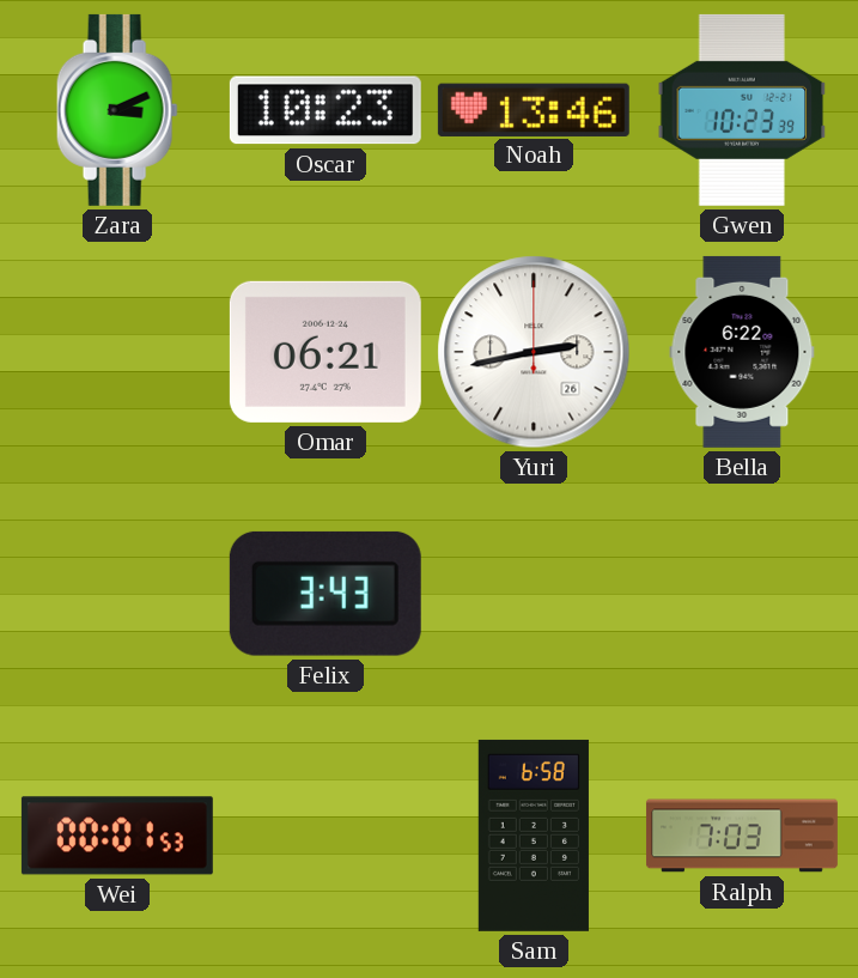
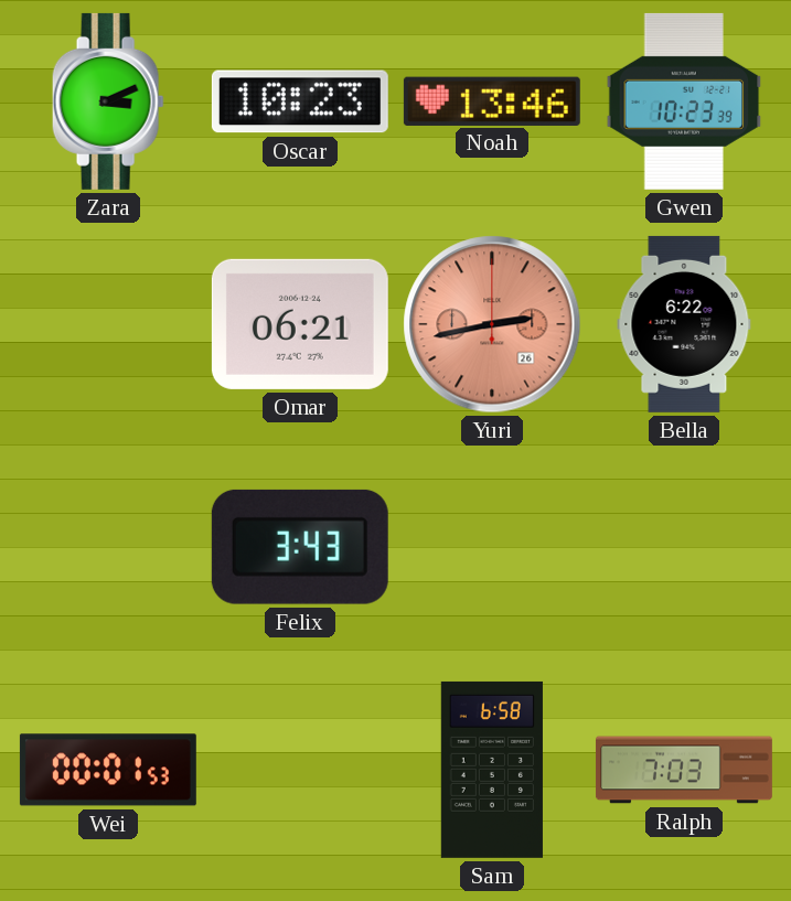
Yuri dial: white -> salmon
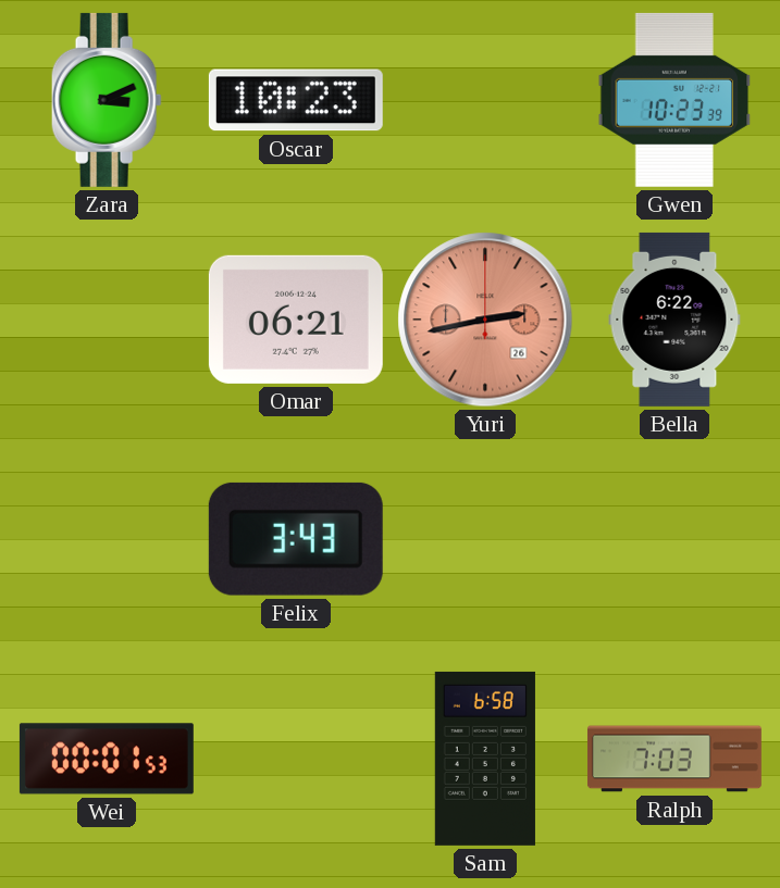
Noah: 13:46 -> none
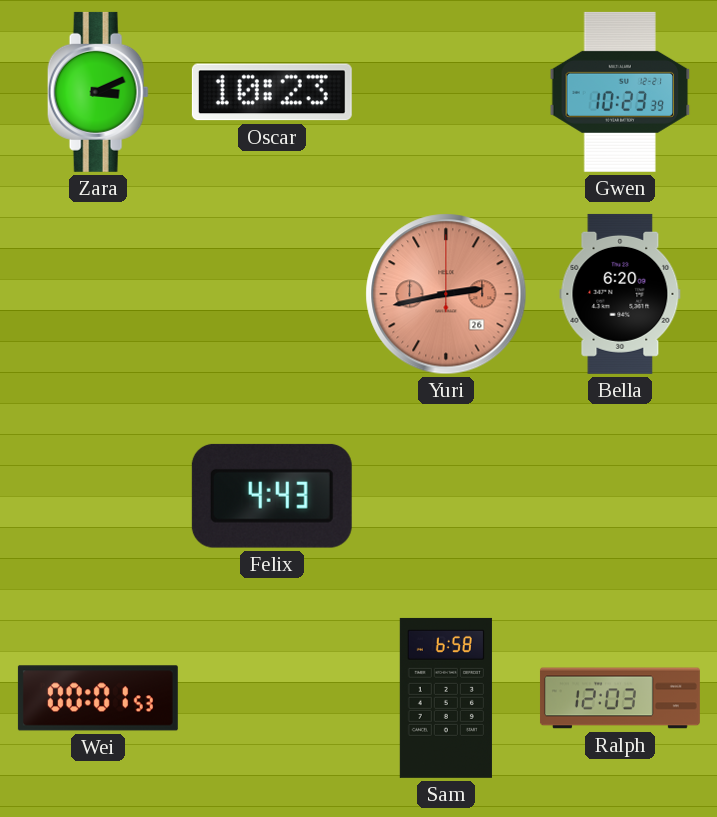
Omar: 06:21 -> none
Bella: 6:22 -> 6:20
Felix: 3:43 -> 4:43
Ralph: 7:03 -> 12:03
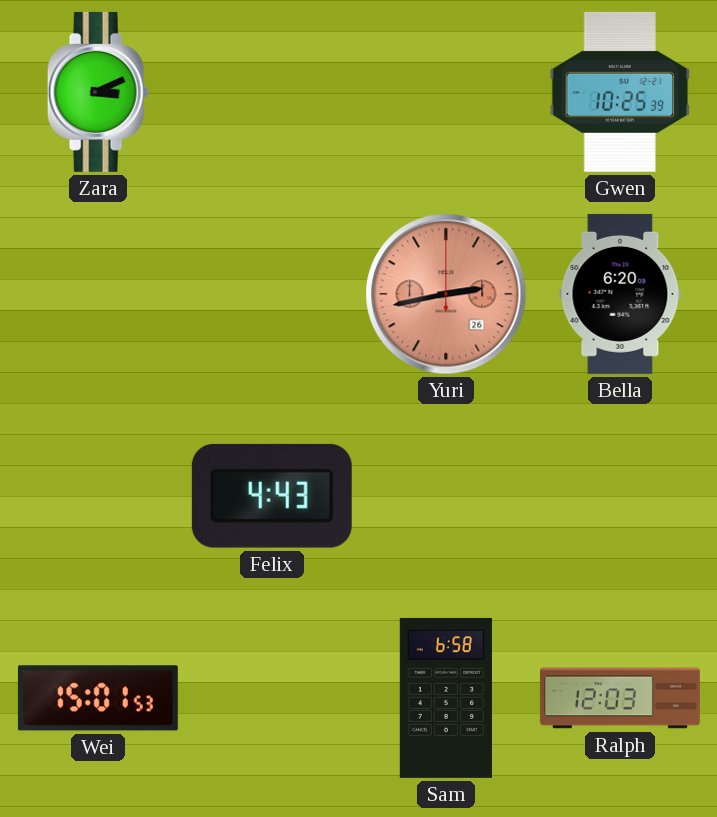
Oscar: 10:23 -> none
Gwen: 10:23 -> 10:25
Wei: 00:01 -> 15:01
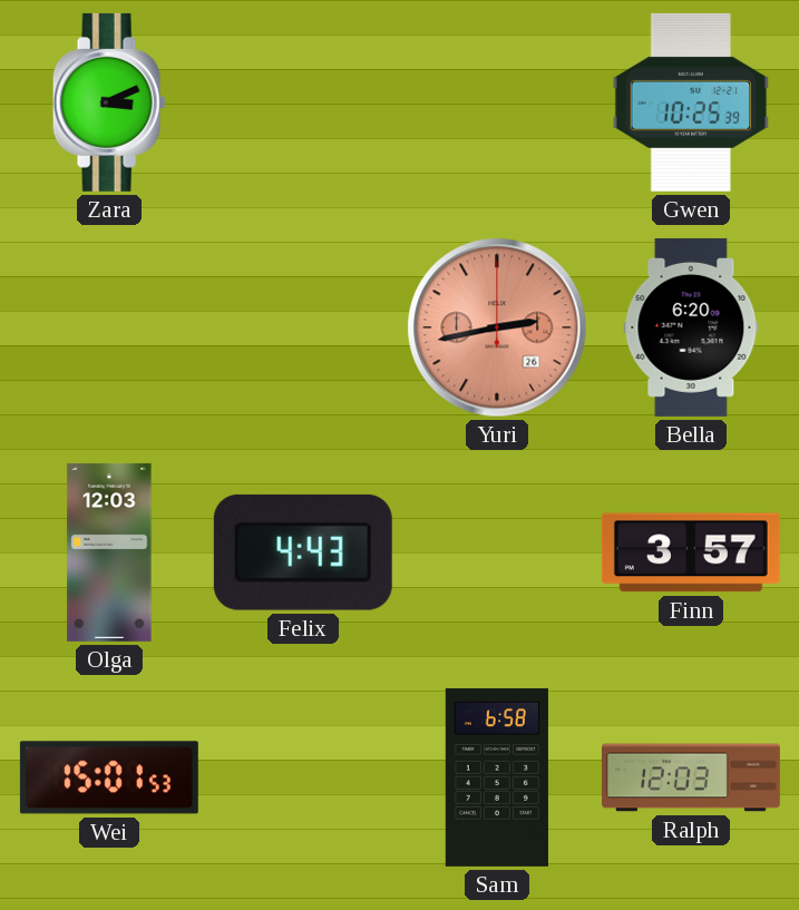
Olga: none -> 12:03
Finn: none -> 3:57
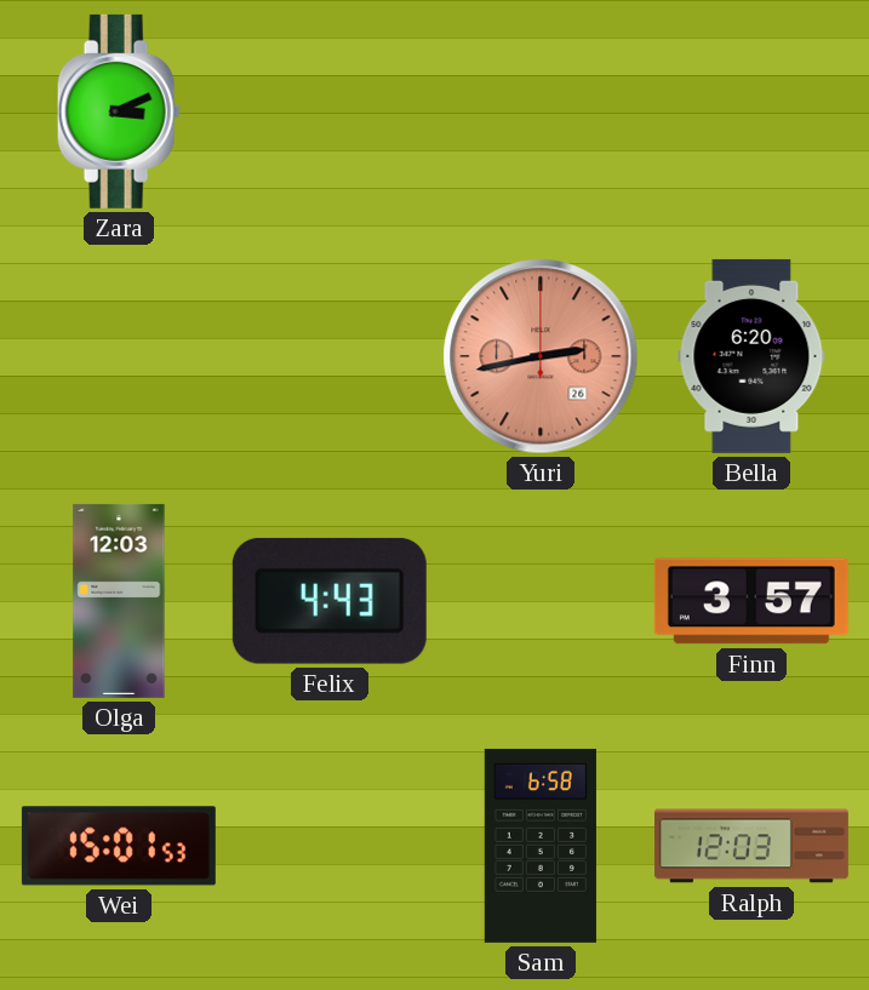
Gwen: 10:25 -> none
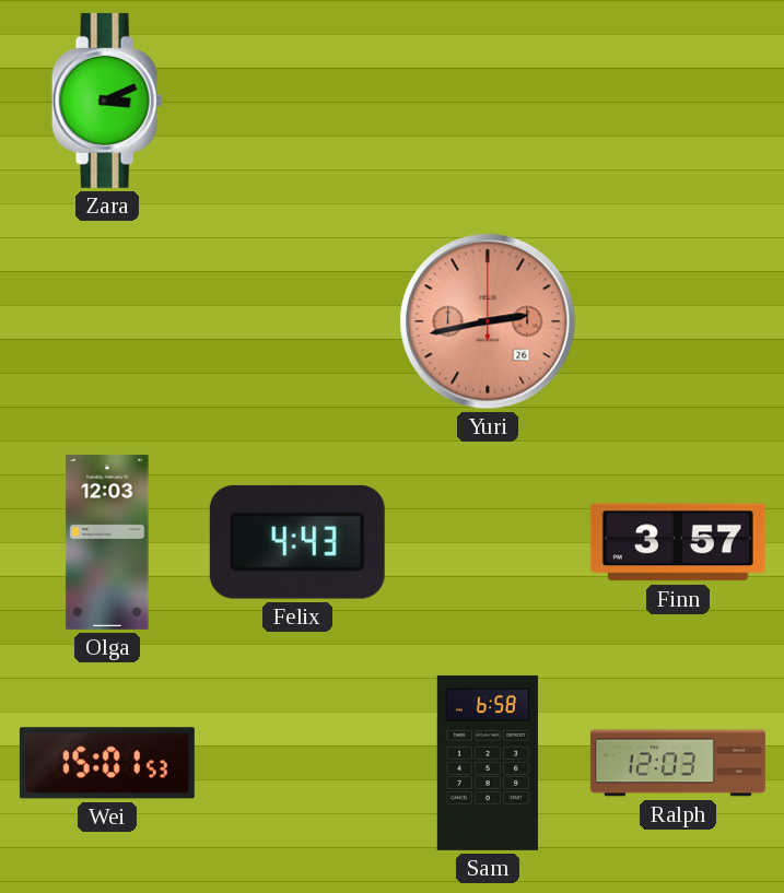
Bella: 6:20 -> none
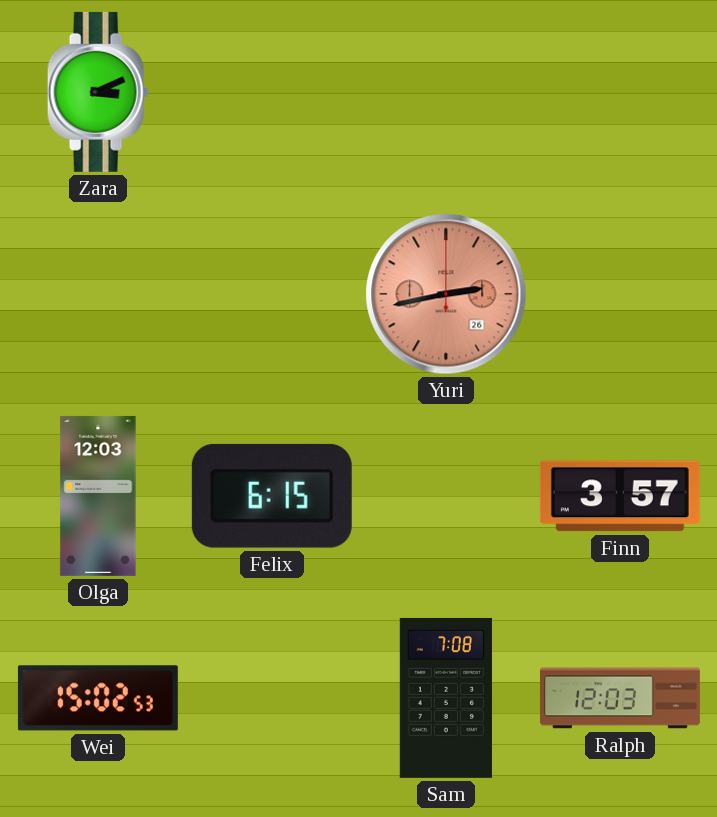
Felix: 4:43 -> 6:15
Wei: 15:01 -> 15:02
Sam: 6:58 -> 7:08
